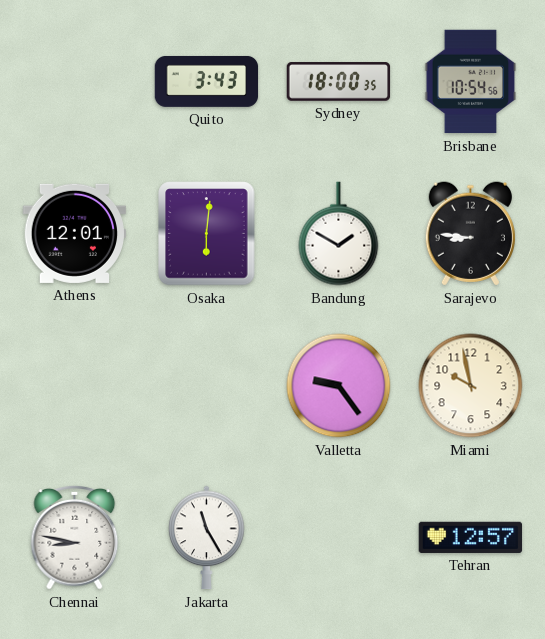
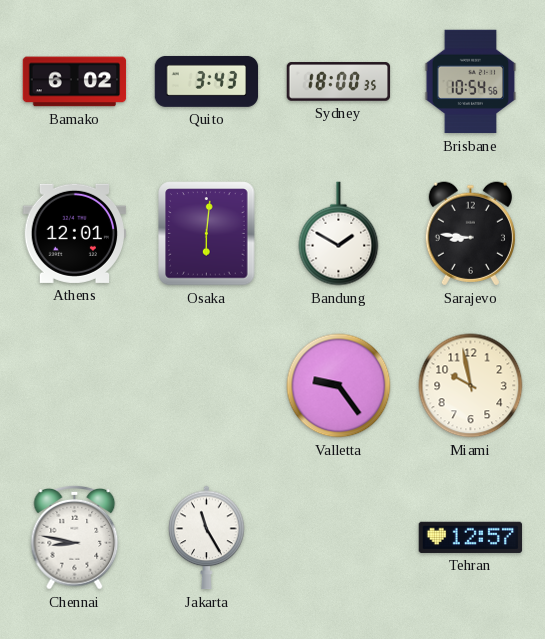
Bamako: none -> 6:02
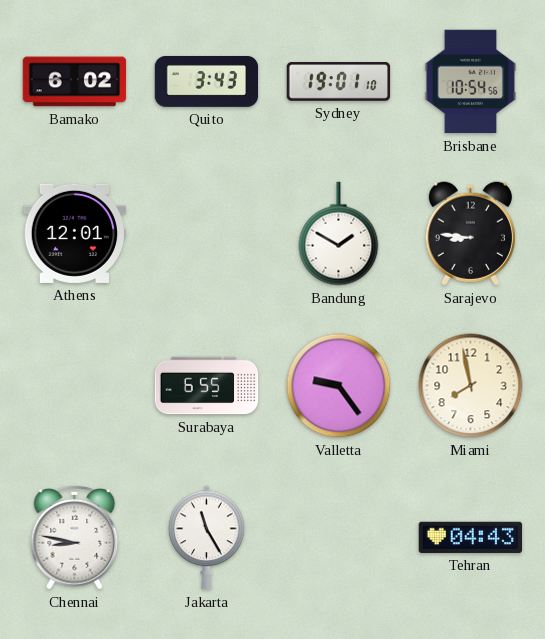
Sydney: 18:00 -> 19:01
Osaka: 6:01 -> none
Surabaya: none -> 6:55
Miami: 9:58 -> 7:58
Tehran: 12:57 -> 04:43
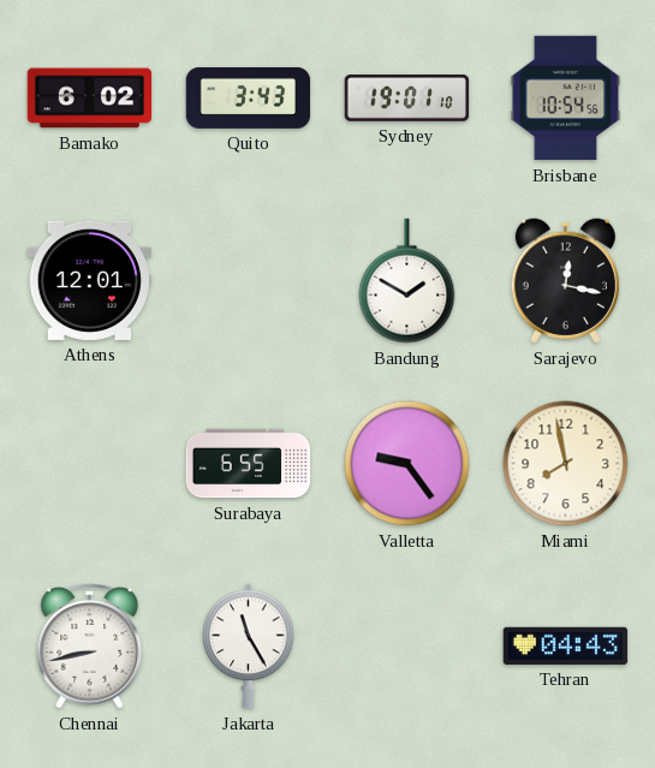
Sarajevo: 8:46 -> 12:17
Chennai: 8:47 -> 8:43
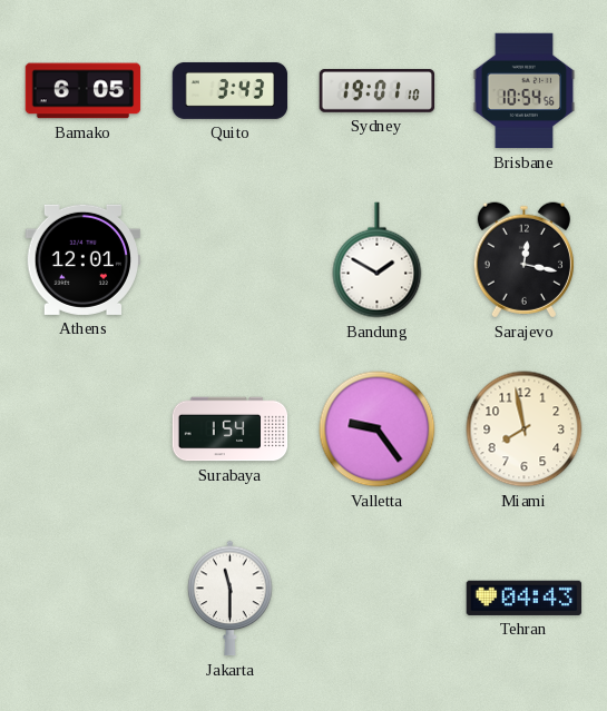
Bamako: 6:02 -> 6:05
Surabaya: 6:55 -> 1:54
Chennai: 8:43 -> none
Jakarta: 11:25 -> 11:30
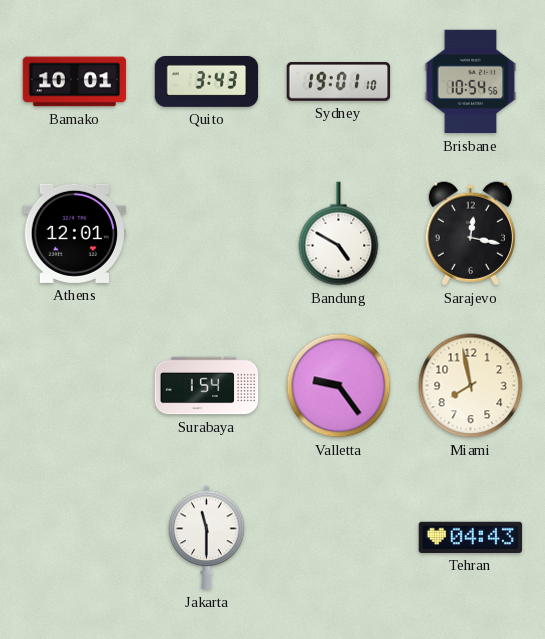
Bamako: 6:05 -> 10:01
Bandung: 1:50 -> 4:50
